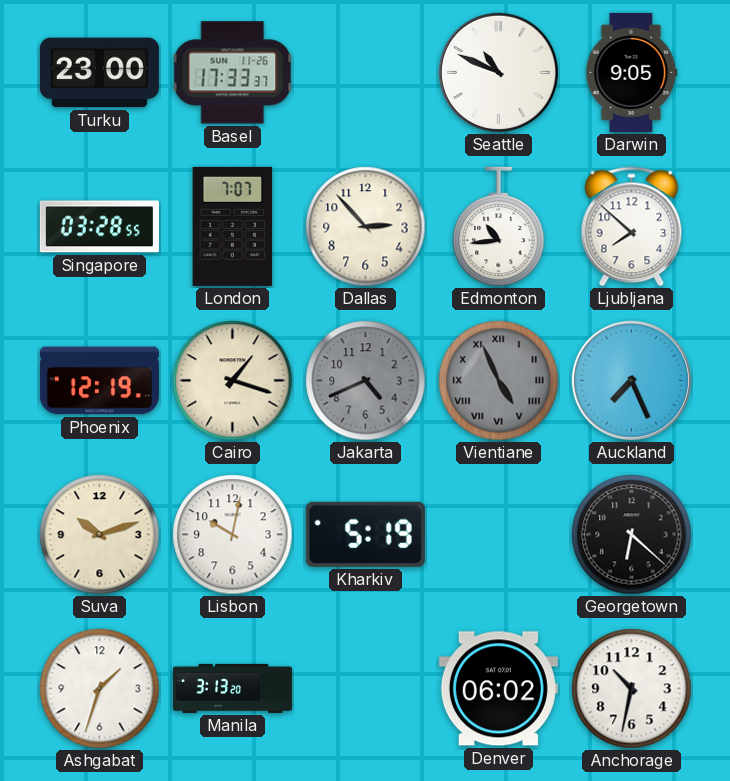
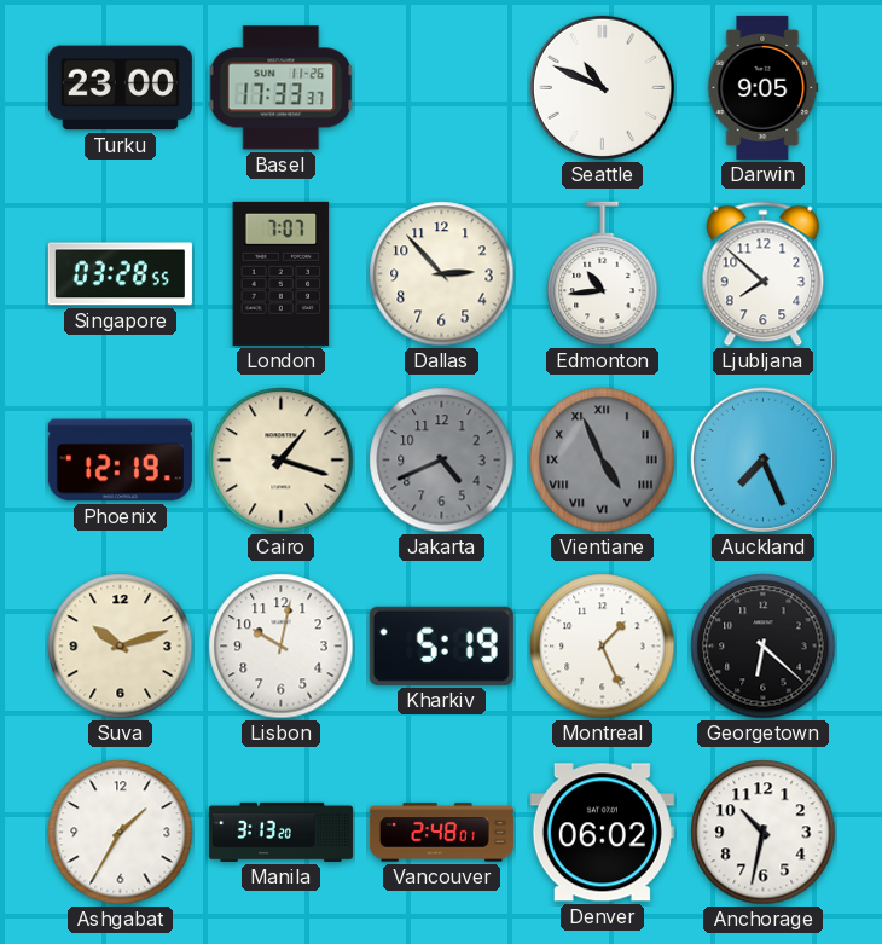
Montreal: none -> 1:26
Ashgabat: 1:33 -> 1:35
Vancouver: none -> 2:48
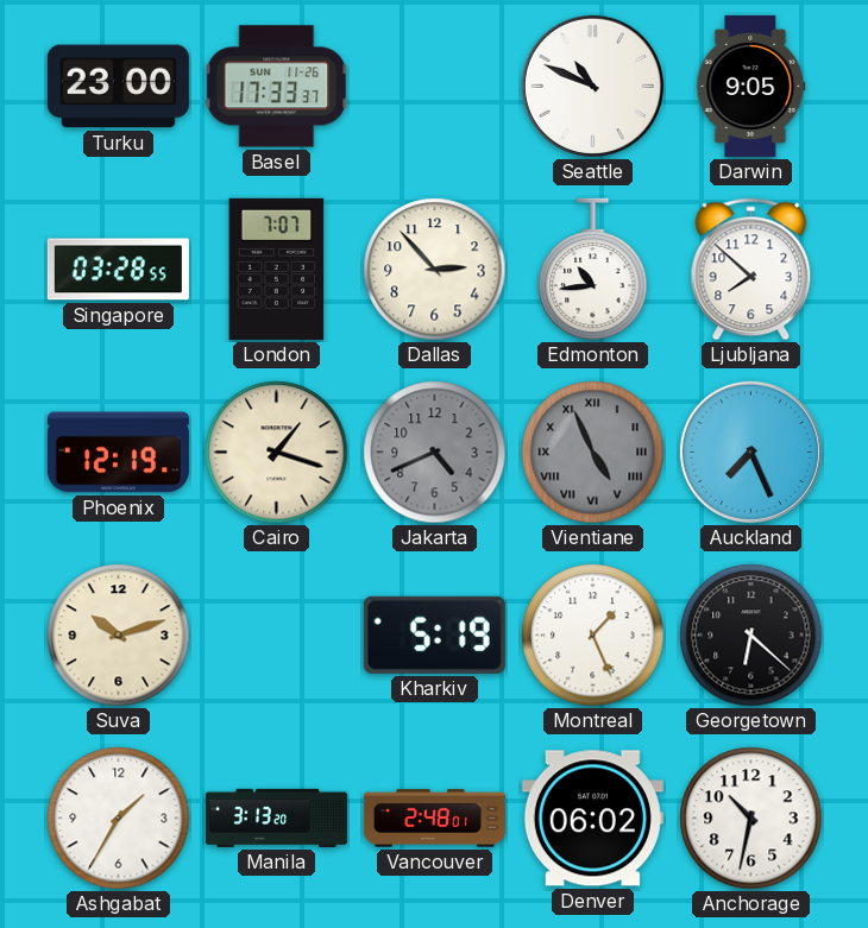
Lisbon: 10:02 -> none
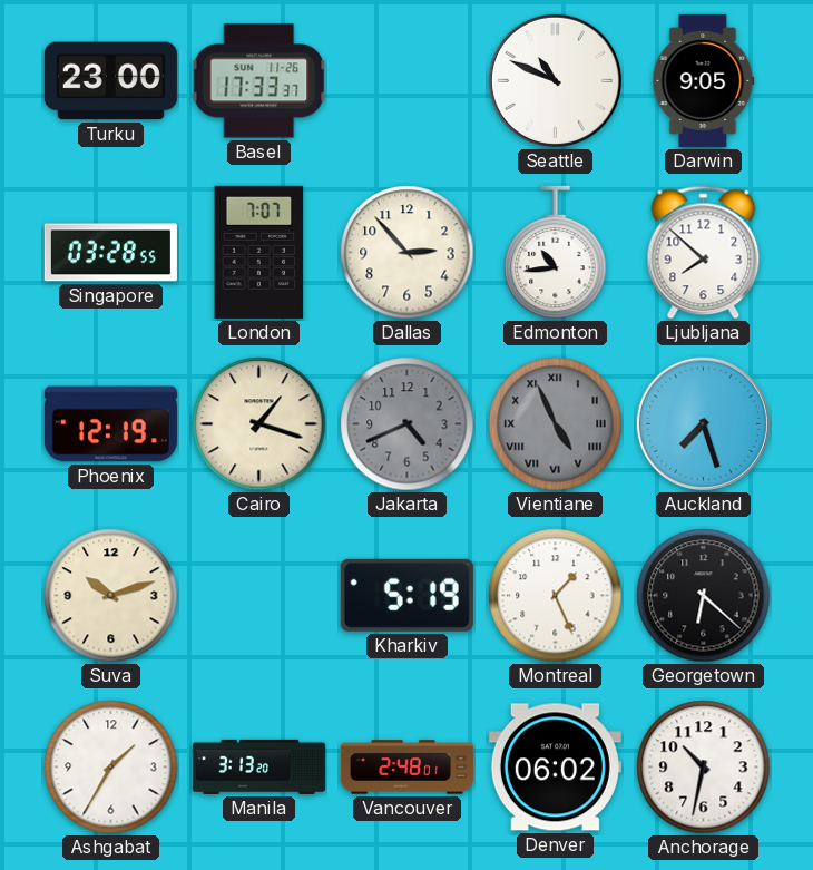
Auckland: 7:26 -> 7:27
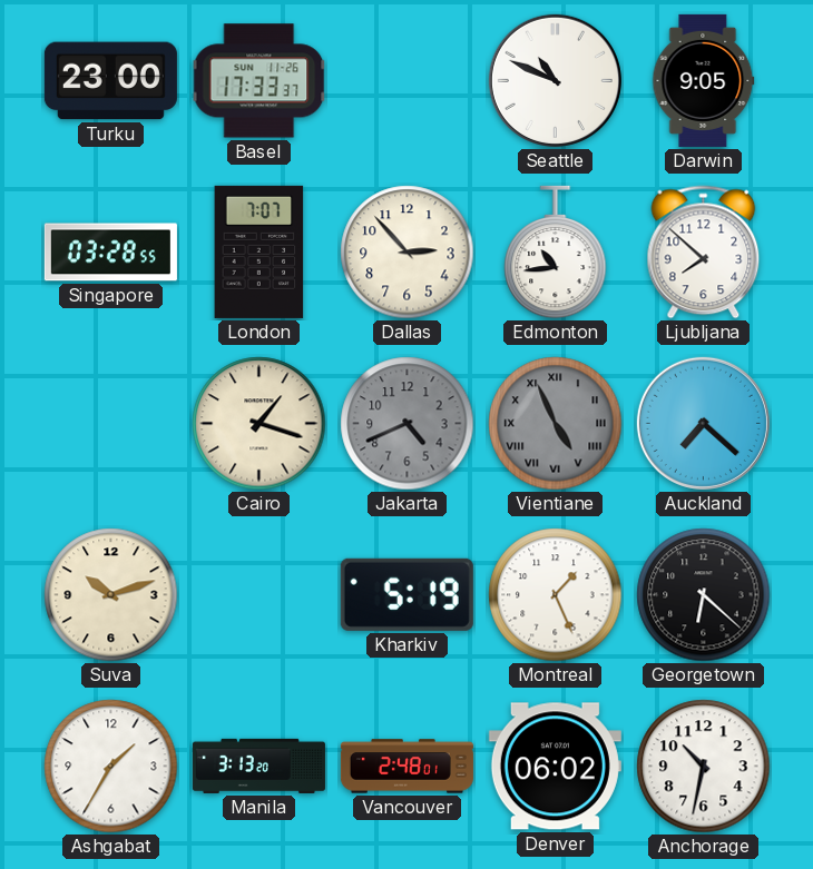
Phoenix: 12:19 -> none
Auckland: 7:27 -> 7:22
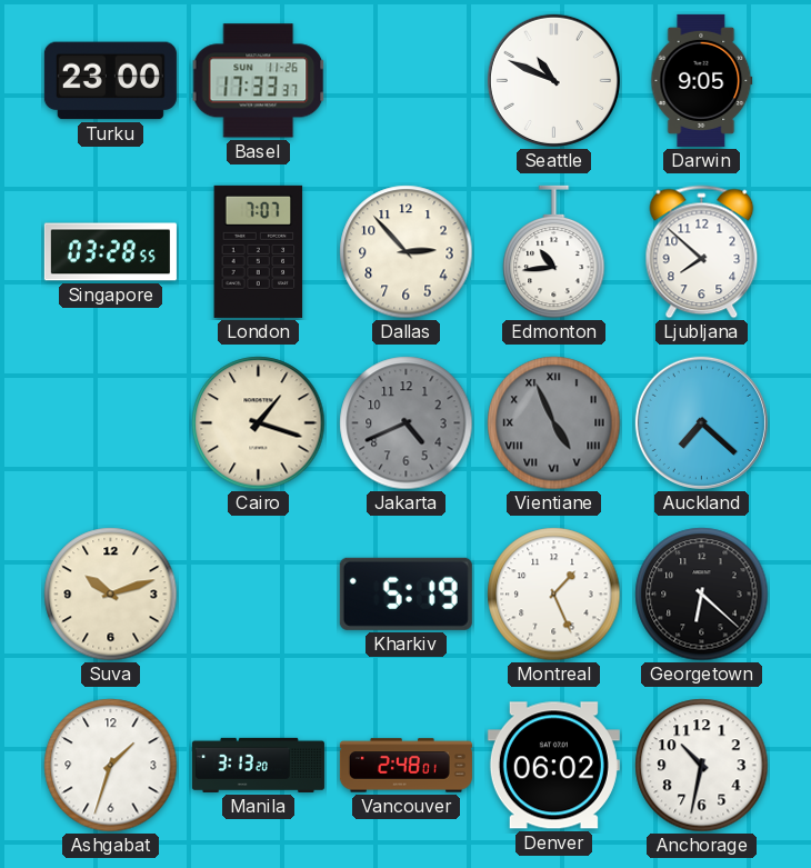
Ashgabat: 1:35 -> 1:33
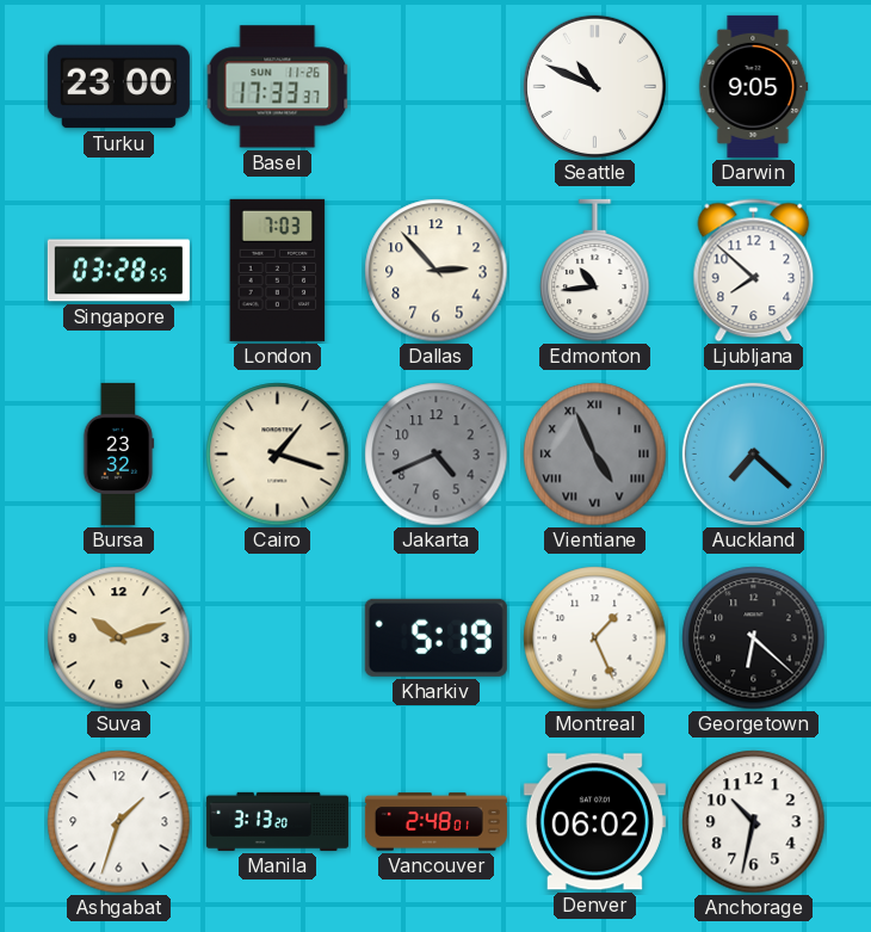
London: 7:07 -> 7:03
Bursa: none -> 23:32
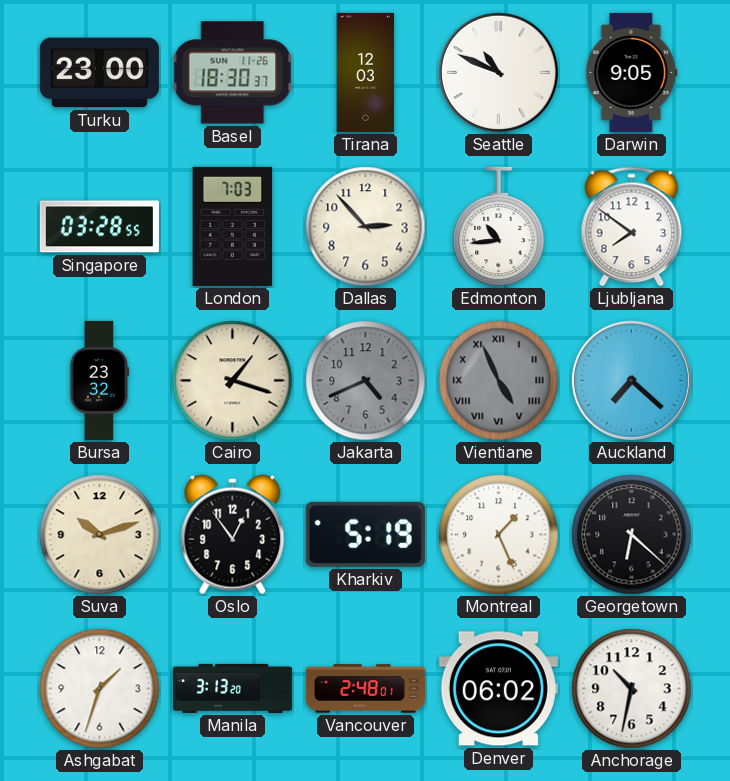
Basel: 17:33 -> 18:30
Tirana: none -> 12:03
Ljubljana: 7:52 -> 7:51
Oslo: none -> 12:54
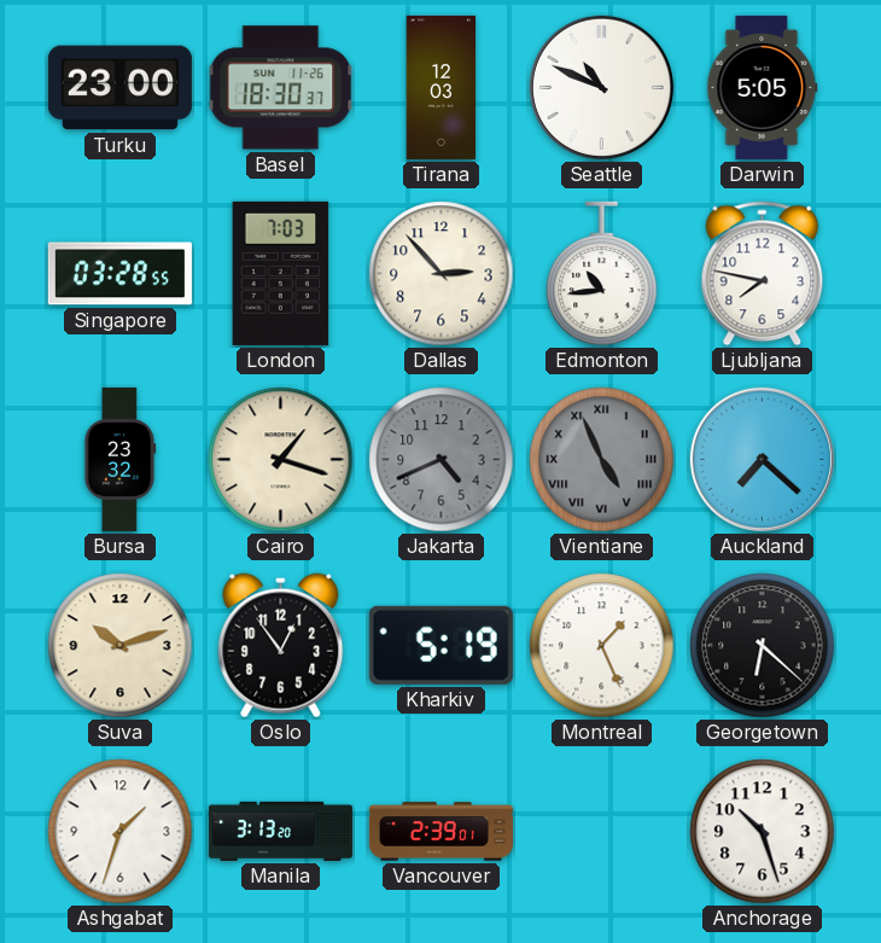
Darwin: 9:05 -> 5:05
Ljubljana: 7:51 -> 7:47
Vancouver: 2:48 -> 2:39
Denver: 06:02 -> none
Anchorage: 10:32 -> 10:27
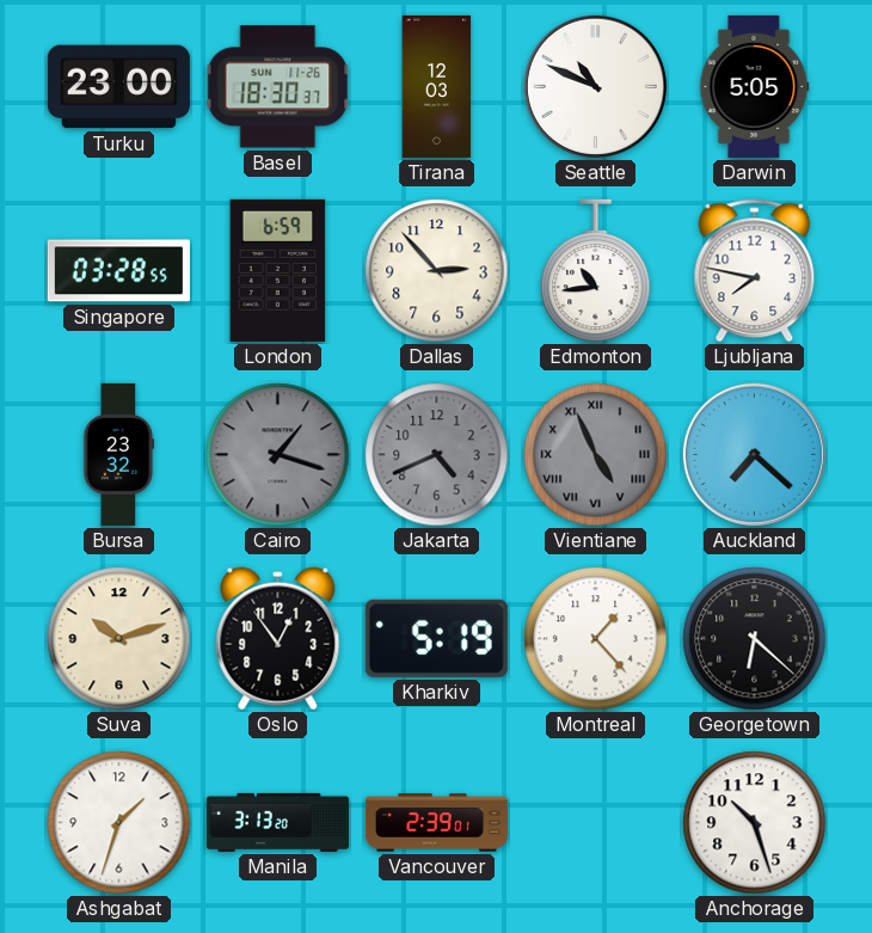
London: 7:03 -> 6:59
Cairo dial: cream -> grey
Montreal: 1:26 -> 1:23
